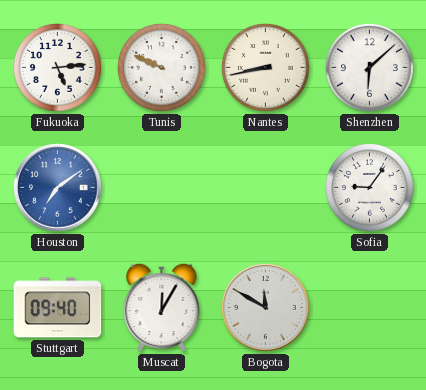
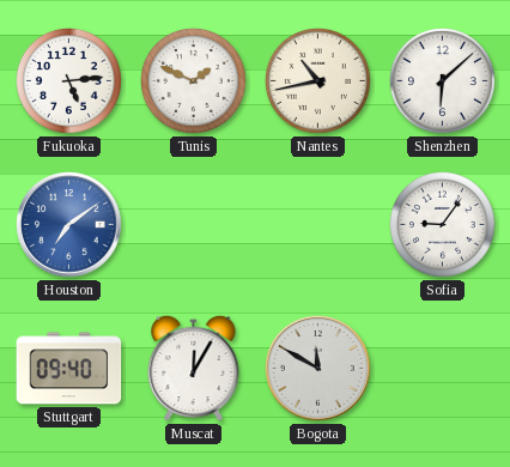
Tunis: 9:49 -> 1:49
Nantes: 8:43 -> 10:43
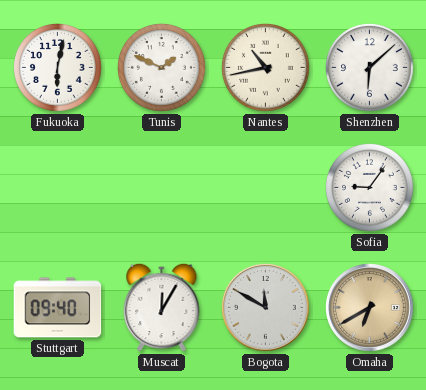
Fukuoka: 5:14 -> 6:02
Houston: 7:09 -> none
Omaha: none -> 6:40
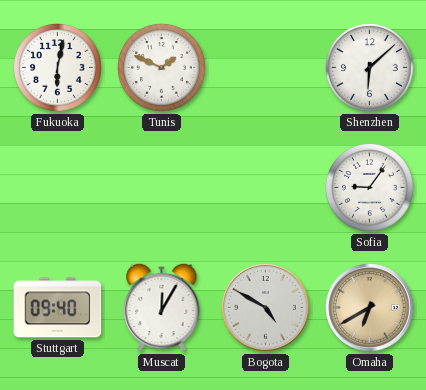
Nantes: 10:43 -> none
Bogota: 11:50 -> 4:50
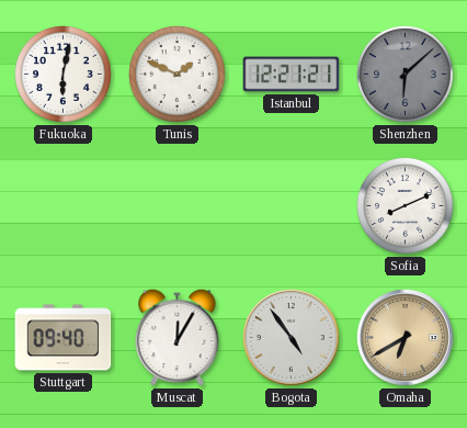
Istanbul: none -> 12:21
Shenzhen dial: white -> grey
Sofia: 9:06 -> 8:11
Bogota: 4:50 -> 4:54
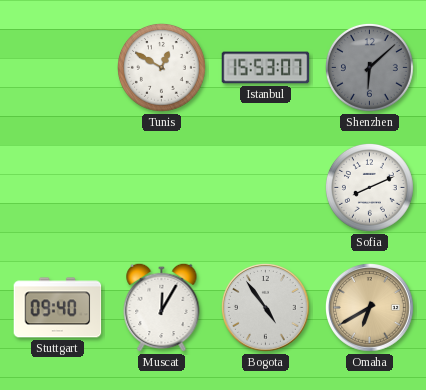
Fukuoka: 6:02 -> none
Tunis: 1:49 -> 12:50
Istanbul: 12:21 -> 15:53
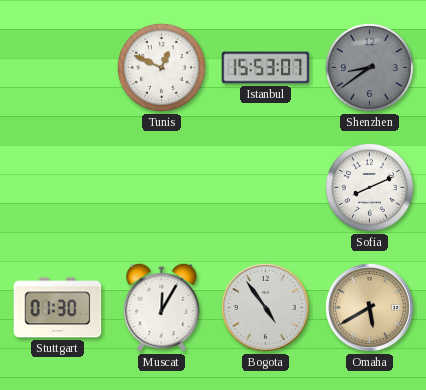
Tunis: 12:50 -> 12:49
Shenzhen: 6:08 -> 8:39
Stuttgart: 09:40 -> 01:30
Omaha: 6:40 -> 5:40
